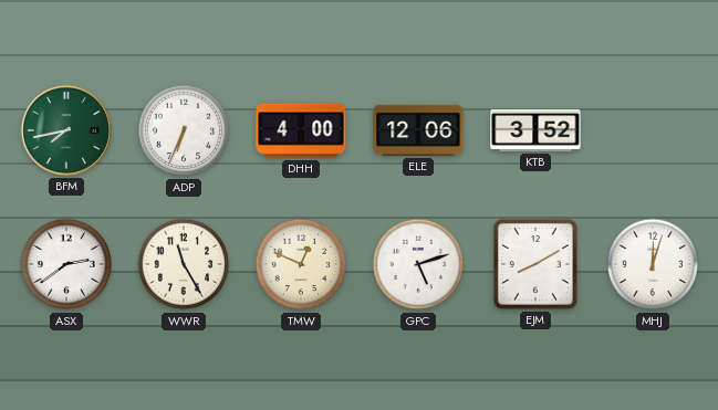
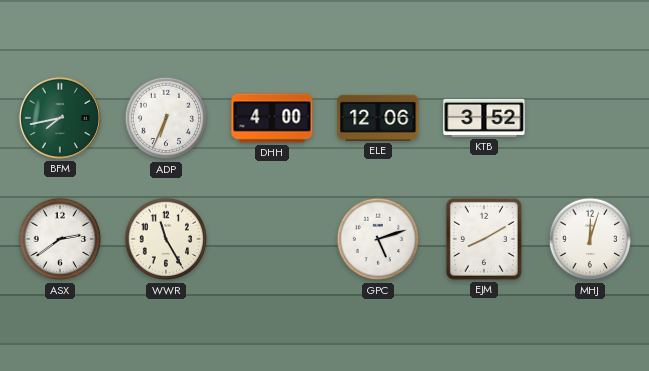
TMW: 12:49 -> none
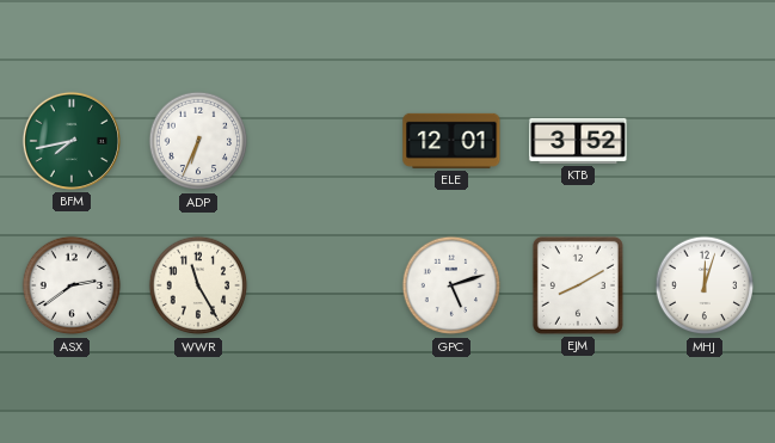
DHH: 4:00 -> none
ELE: 12:06 -> 12:01
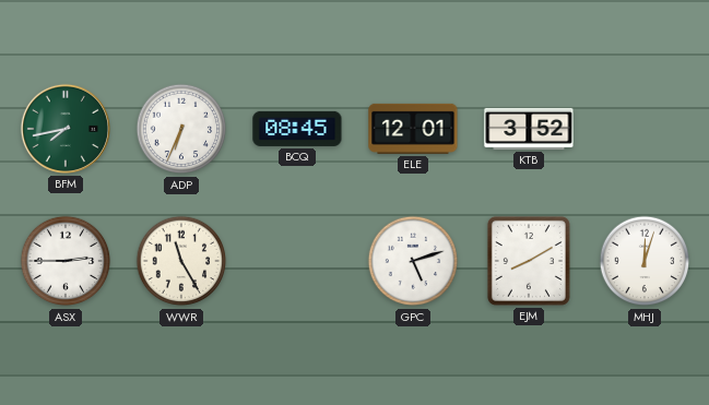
BCQ: none -> 08:45
ASX: 2:39 -> 2:45
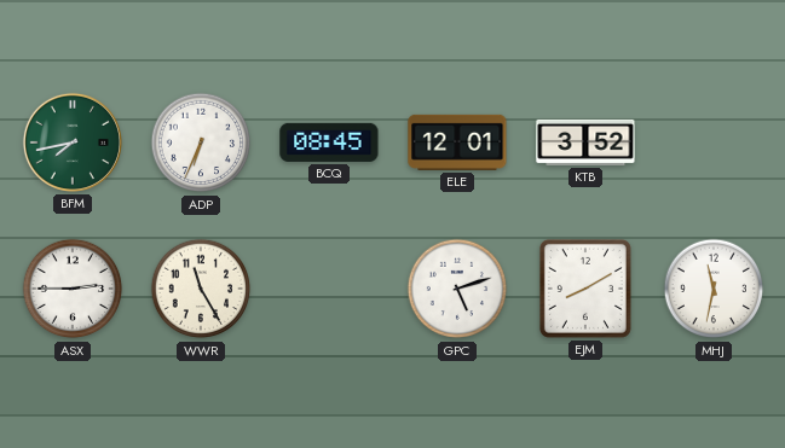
MHJ: 12:03 -> 11:32
